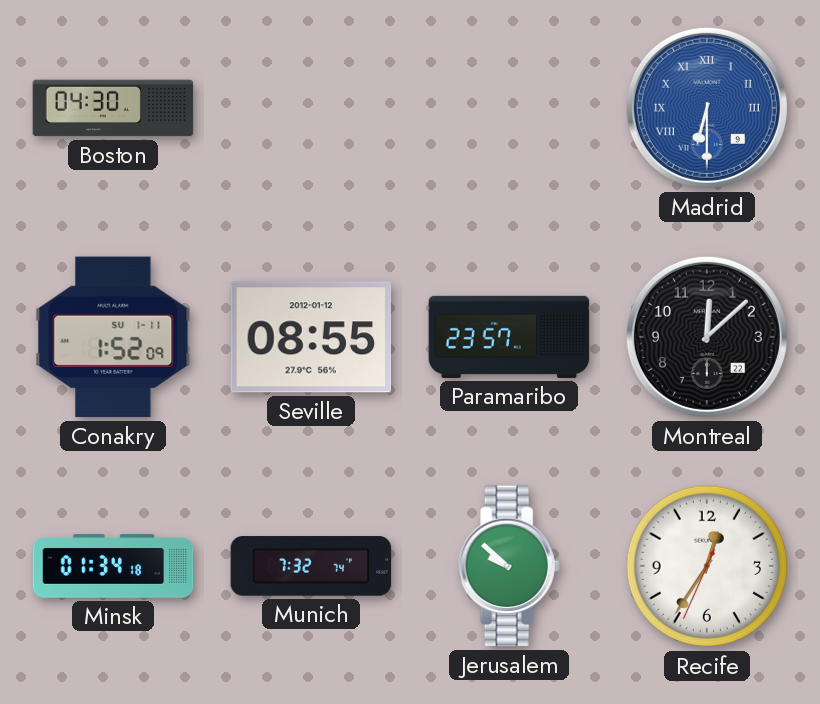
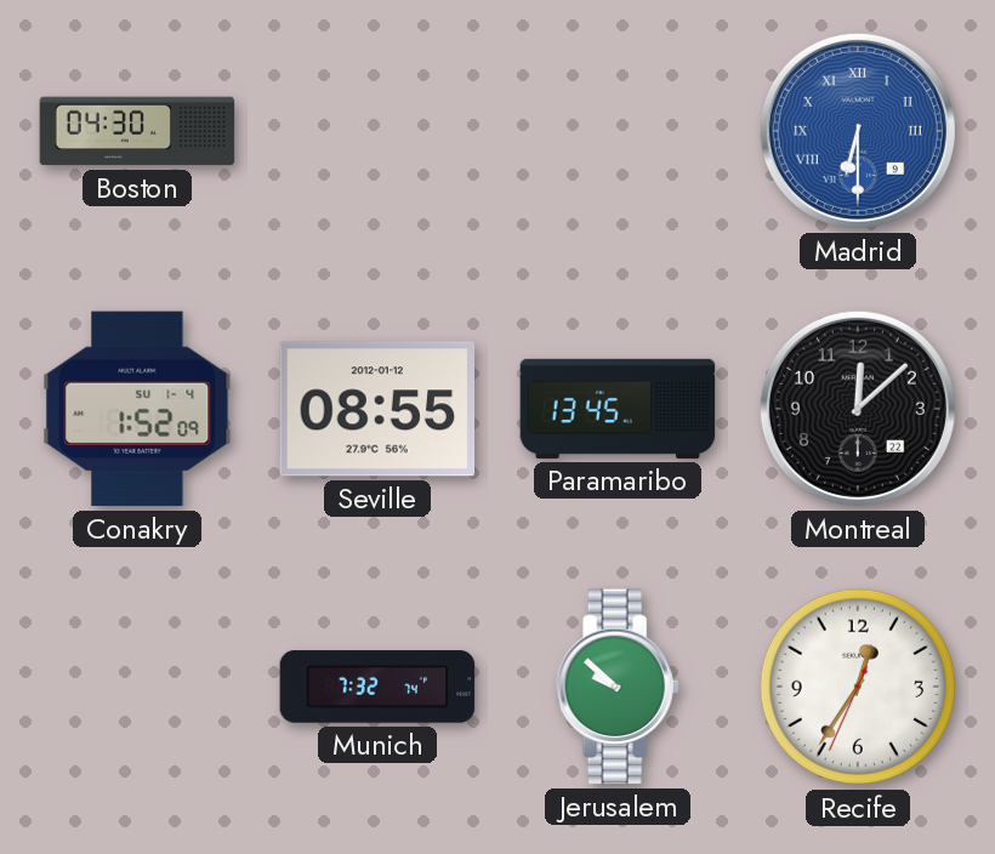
Conakry date: SU 1-11 -> SU 1-4
Paramaribo: 23:57 -> 13:45
Minsk: 01:34 -> none
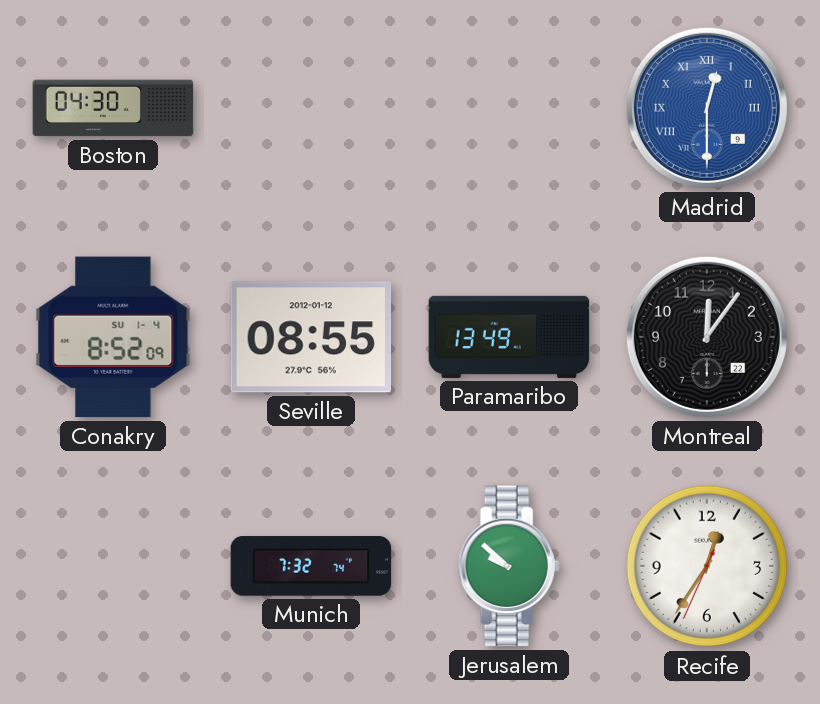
Madrid: 6:30 -> 12:30
Conakry: 1:52 -> 8:52
Paramaribo: 13:45 -> 13:49
Montreal: 12:08 -> 12:06
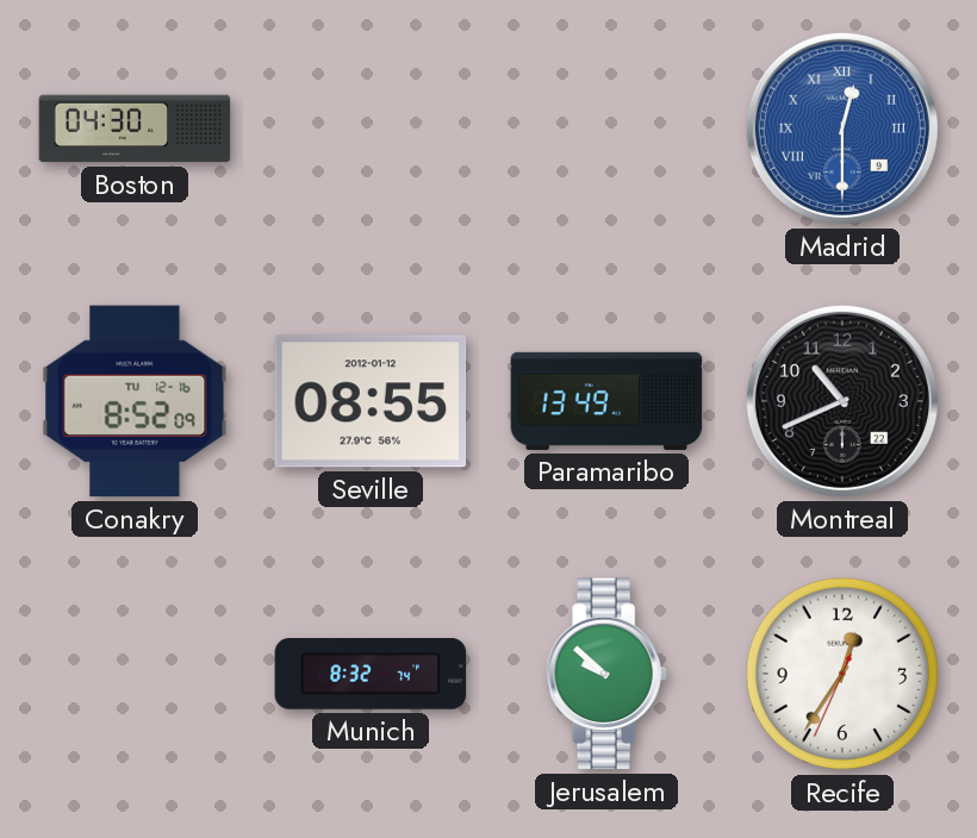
Conakry date: SU 1-4 -> TU 12-16
Montreal: 12:06 -> 10:41
Munich: 7:32 -> 8:32
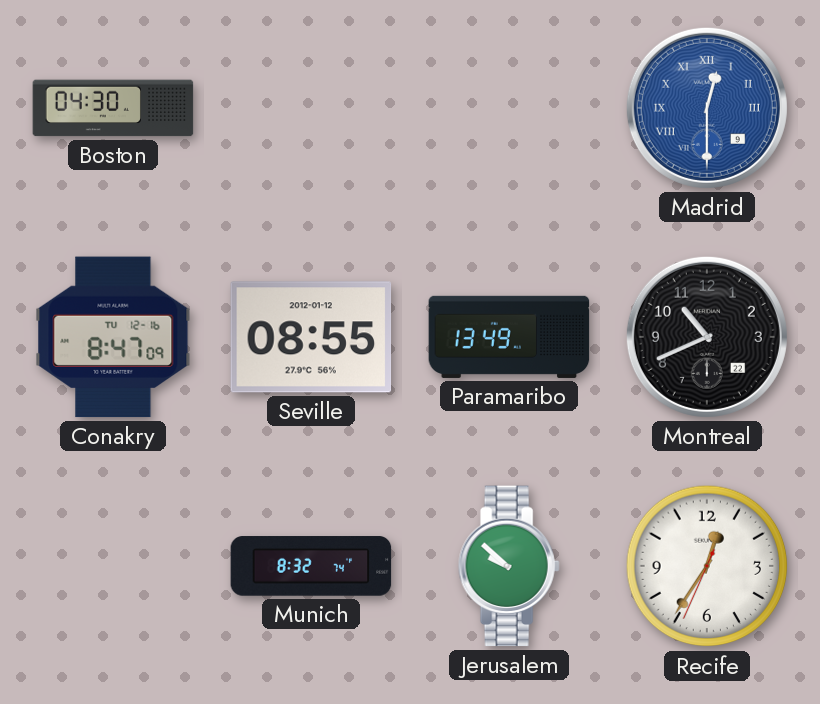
Conakry: 8:52 -> 8:47
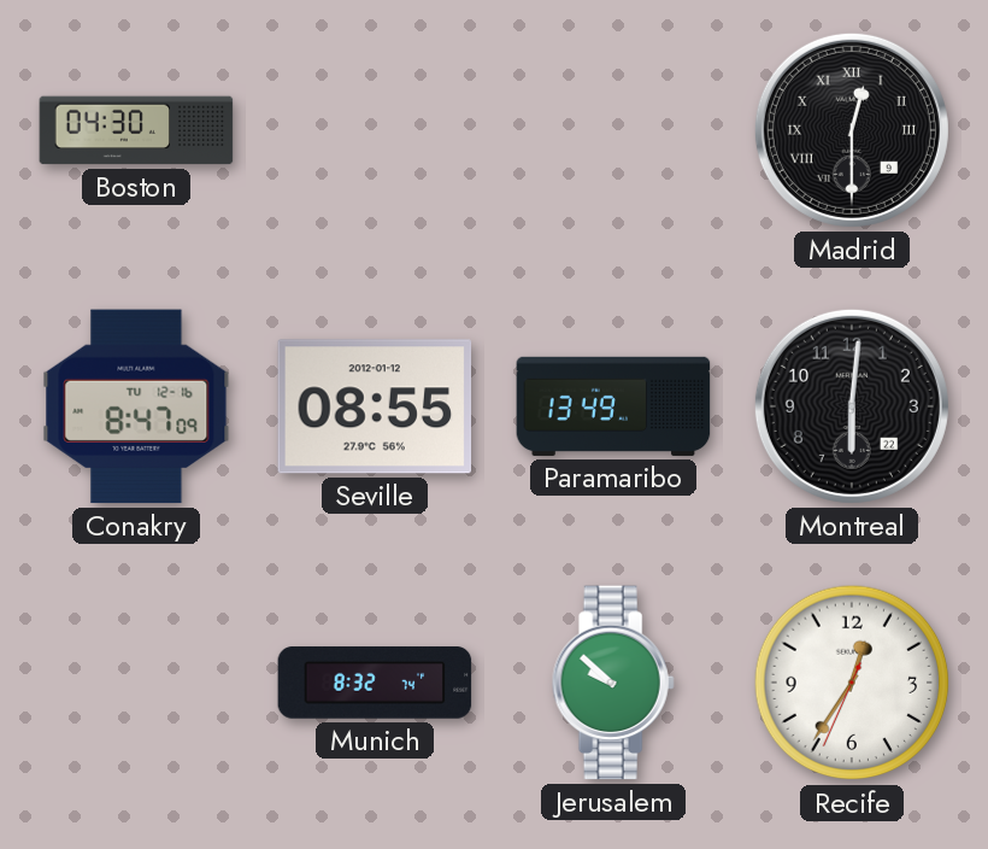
Madrid dial: blue -> black
Montreal: 10:41 -> 6:01
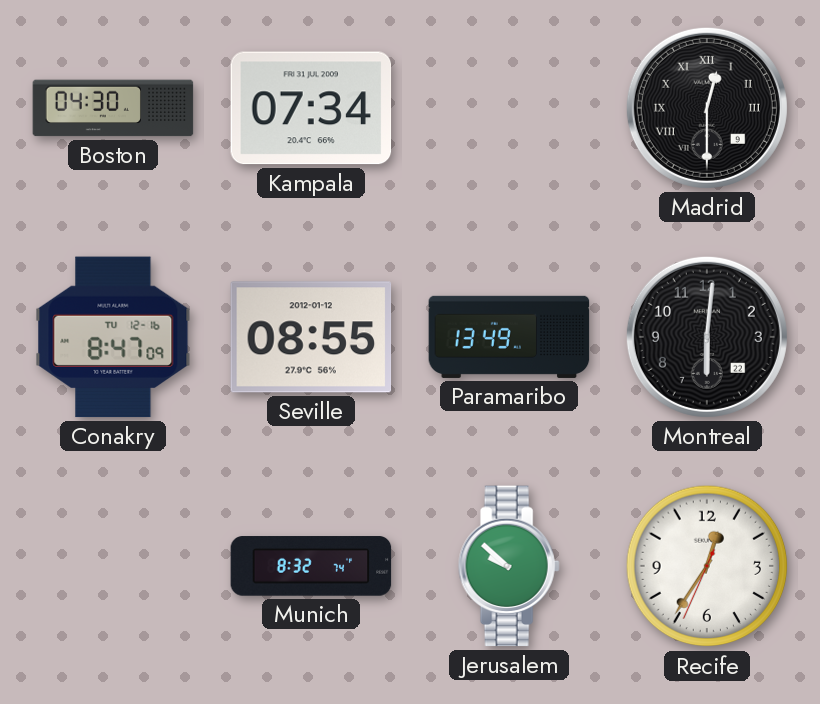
Kampala: none -> 07:34
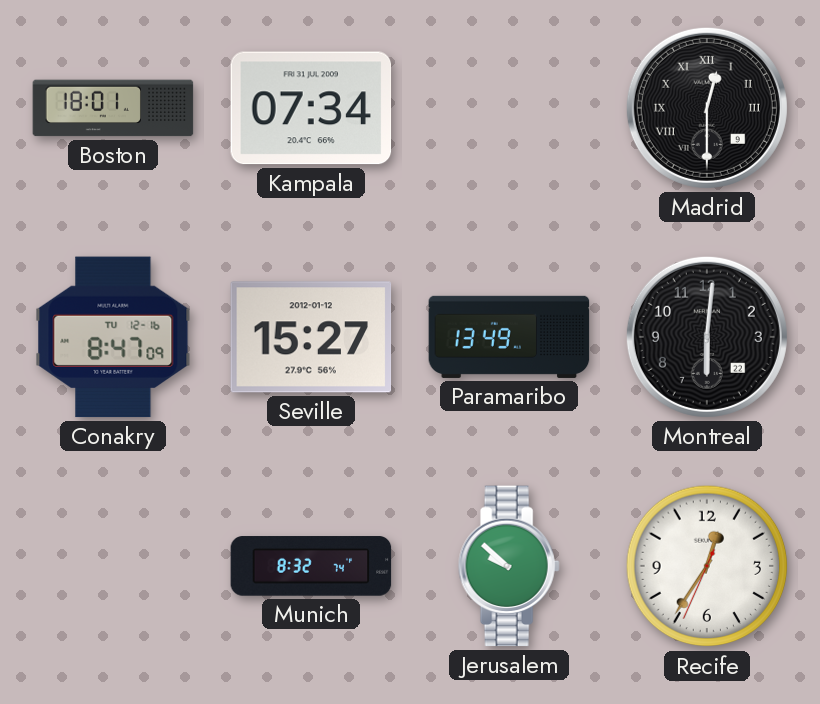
Boston: 04:30 -> 18:01
Seville: 08:55 -> 15:27
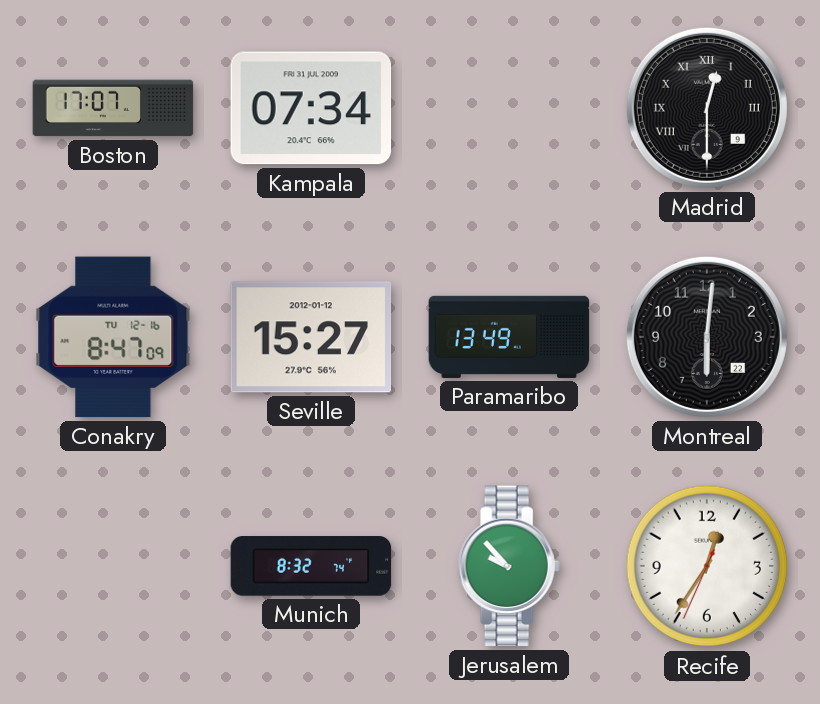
Boston: 18:01 -> 17:07
Jerusalem: 9:52 -> 9:53
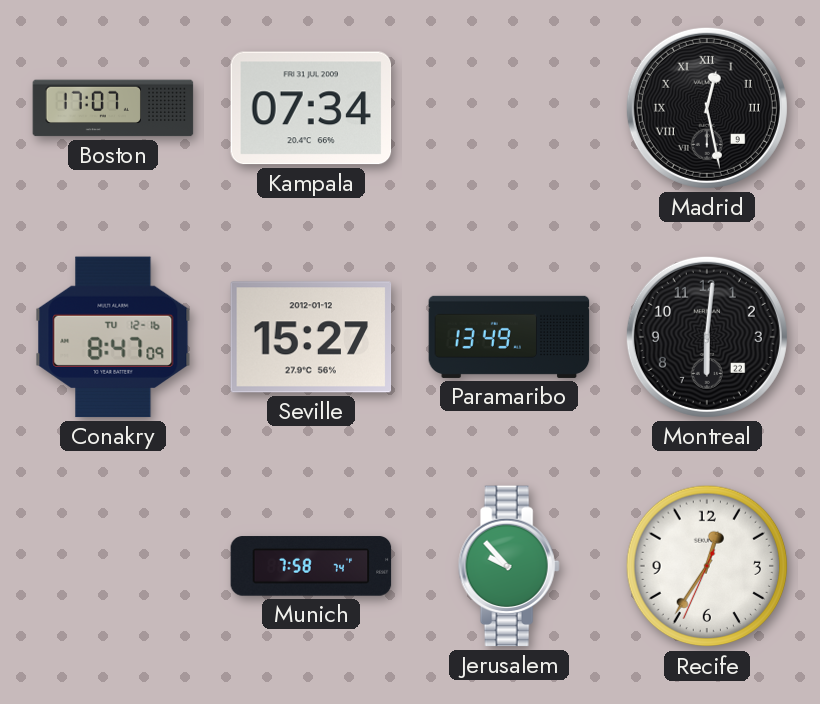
Madrid: 12:30 -> 12:28
Munich: 8:32 -> 7:58
